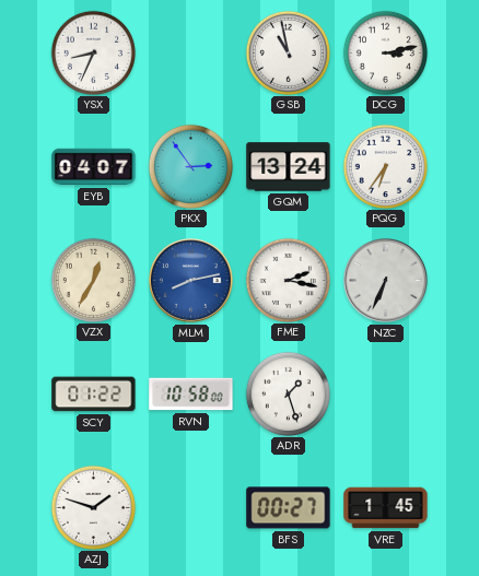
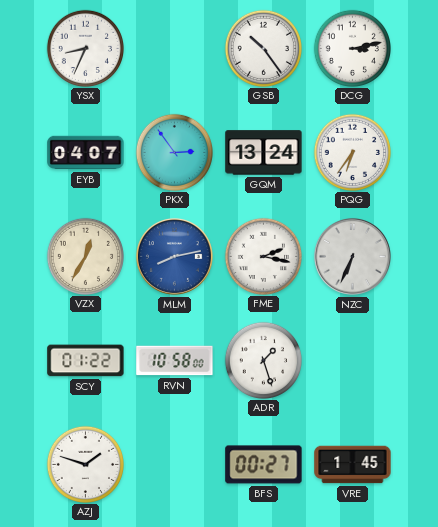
GSB: 10:58 -> 10:24
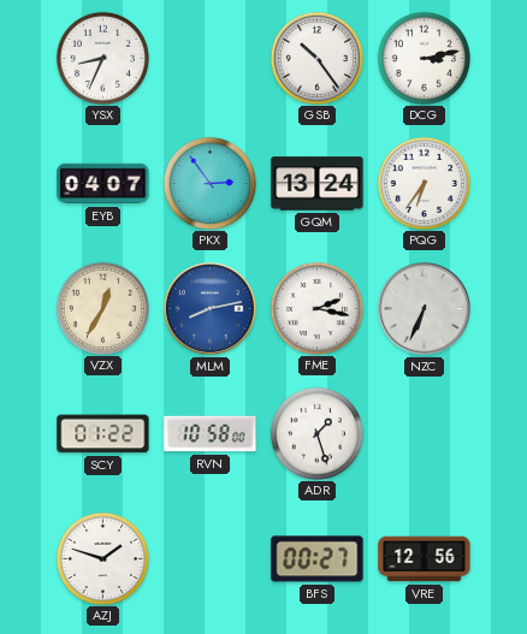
VRE: 1:45 -> 12:56
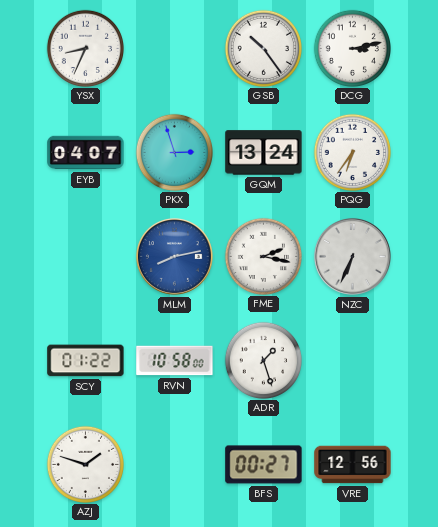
PKX: 2:54 -> 2:57
VZX: 12:35 -> none
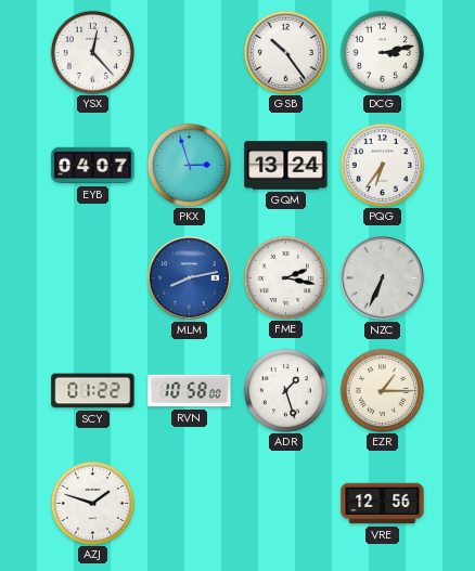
YSX: 8:34 -> 12:23
EZR: none -> 1:15
BFS: 00:27 -> none
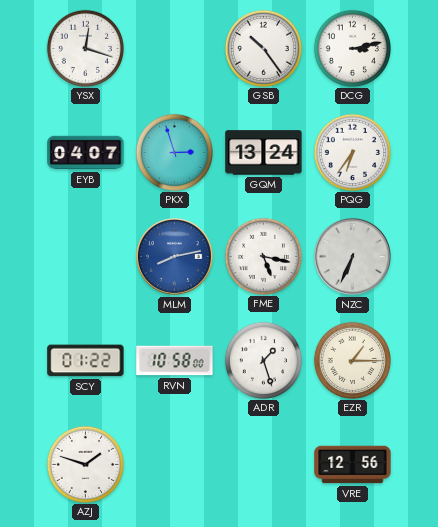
YSX: 12:23 -> 12:18
FME: 2:17 -> 5:17
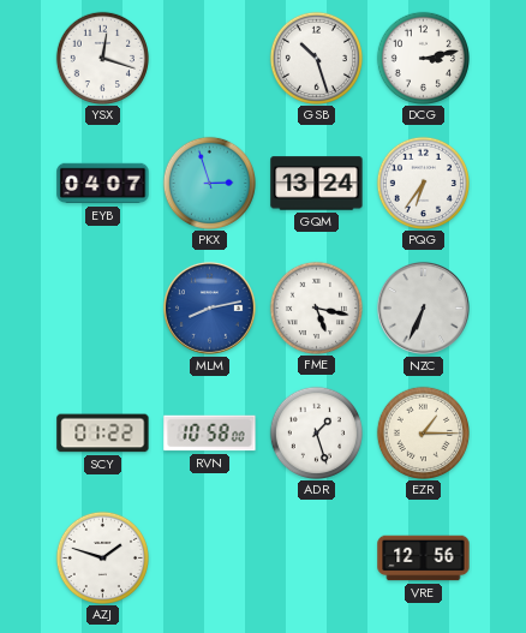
GSB: 10:24 -> 10:27
